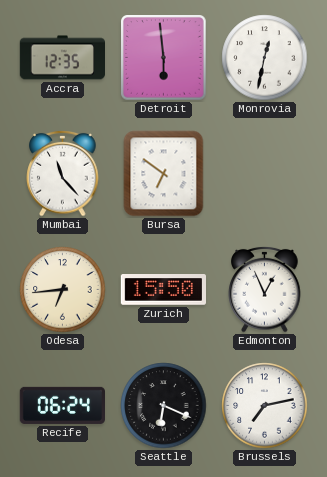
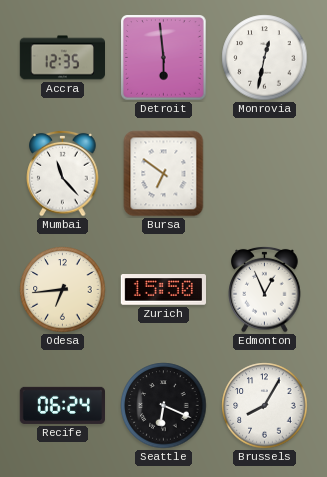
Brussels: 7:13 -> 8:05
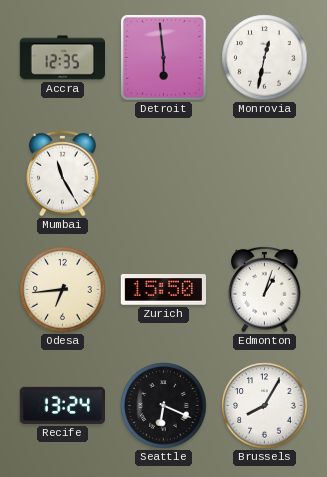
Mumbai: 11:23 -> 11:25
Bursa: 6:51 -> none
Edmonton: 12:56 -> 1:03
Recife: 06:24 -> 13:24
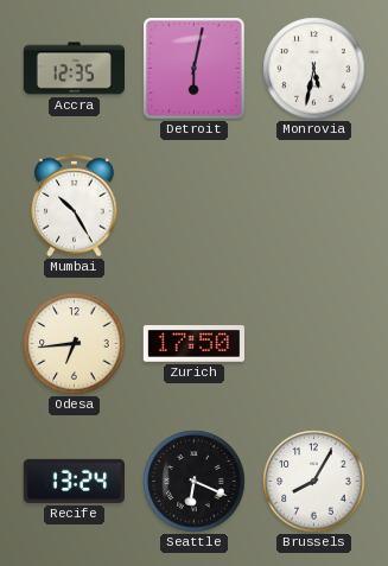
Detroit: 5:59 -> 6:02
Monrovia: 12:32 -> 5:32
Mumbai: 11:25 -> 10:25
Zurich: 15:50 -> 17:50
Edmonton: 1:03 -> none
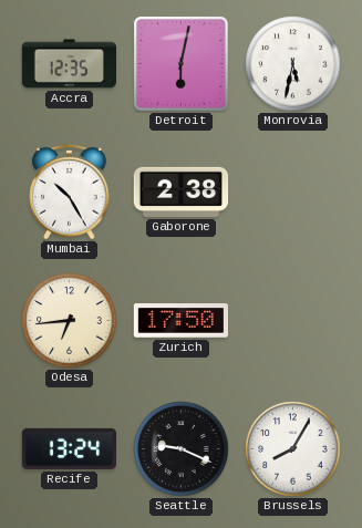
Gaborone: none -> 2:38
Seattle: 6:19 -> 9:19
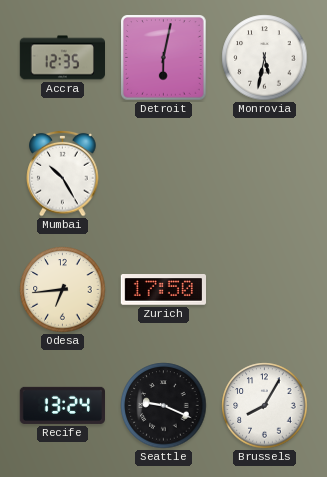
Gaborone: 2:38 -> none
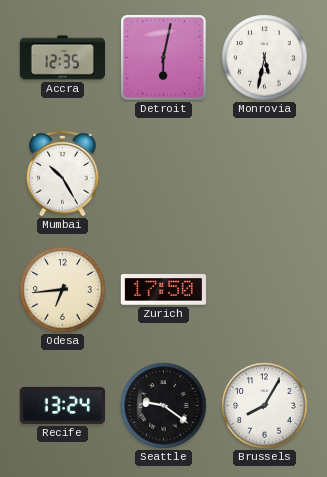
Seattle: 9:19 -> 9:21
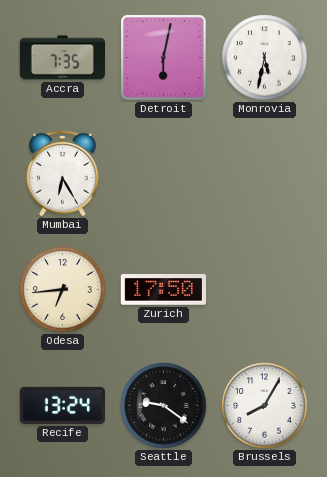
Accra: 12:35 -> 7:35
Mumbai: 10:25 -> 6:25
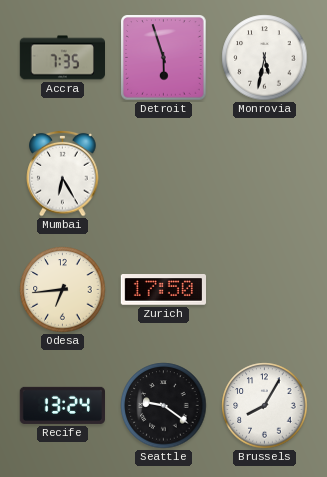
Detroit: 6:02 -> 5:57
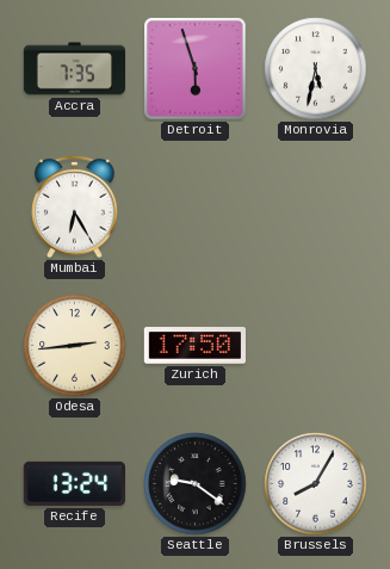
Odesa: 6:44 -> 2:44
